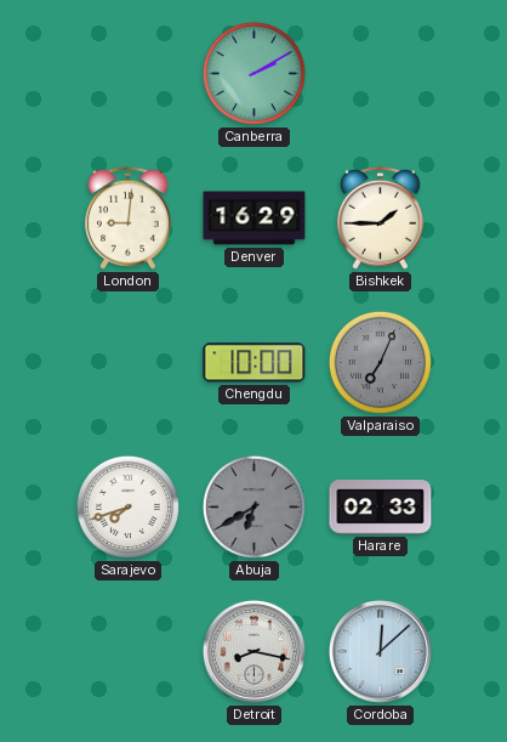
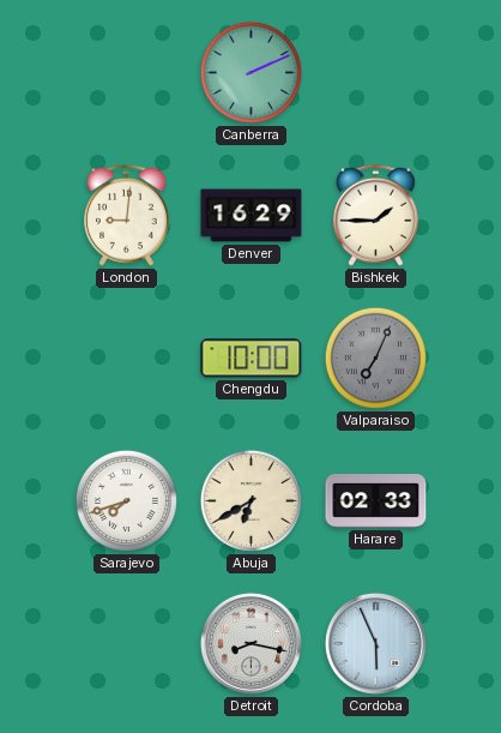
Canberra: 2:10 -> 2:11
Abuja dial: grey -> cream
Cordoba: 12:08 -> 5:56
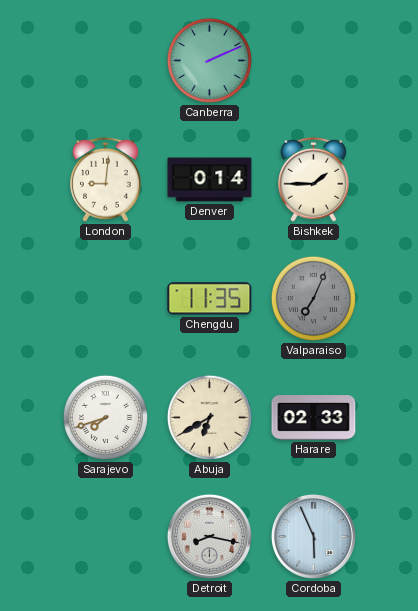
Denver: 16:29 -> 0:14
Chengdu: 10:00 -> 11:35
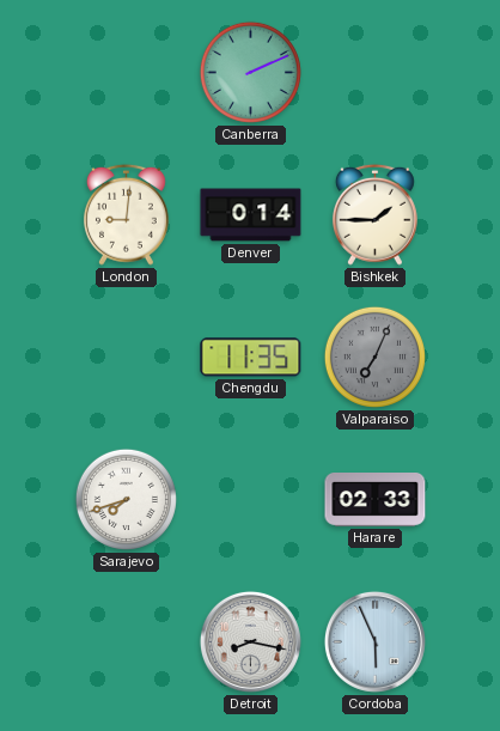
Abuja: 6:40 -> none
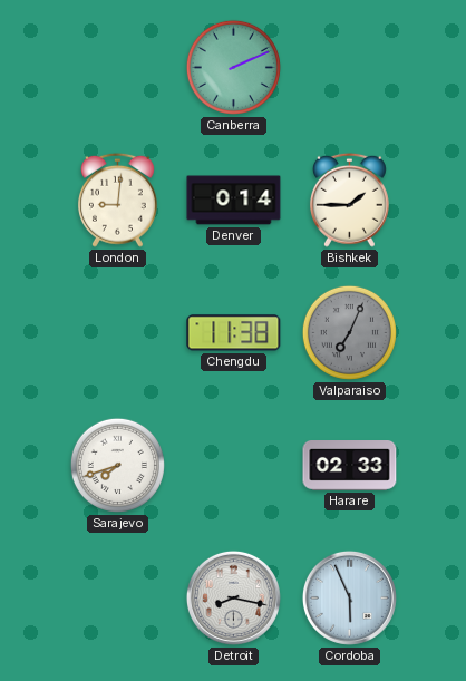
Chengdu: 11:35 -> 11:38
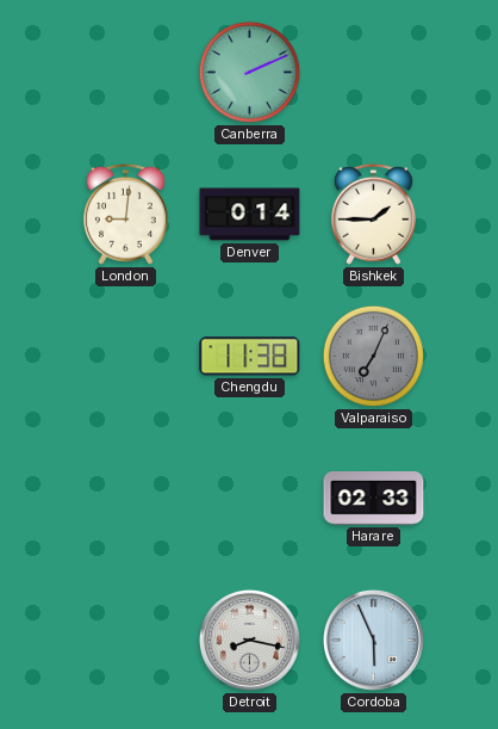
Sarajevo: 7:42 -> none
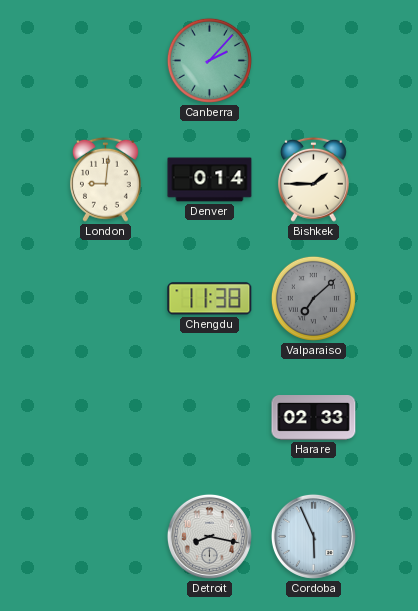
Canberra: 2:11 -> 2:07
Valparaiso: 7:04 -> 7:08
